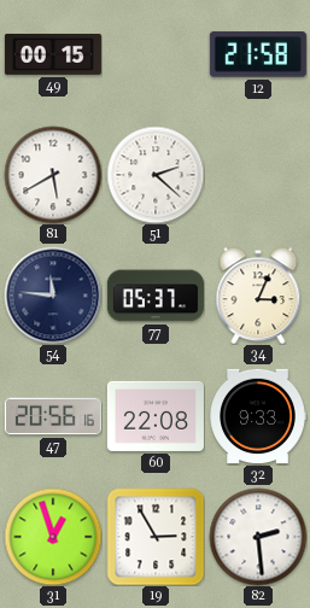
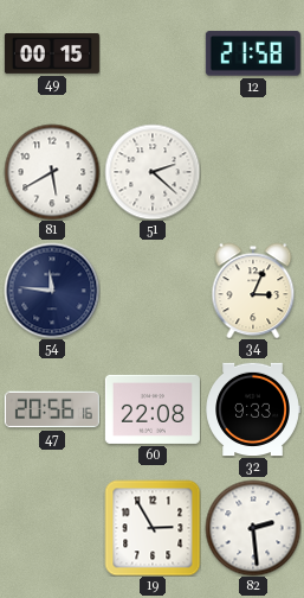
77: 05:37 -> none
31: 12:57 -> none
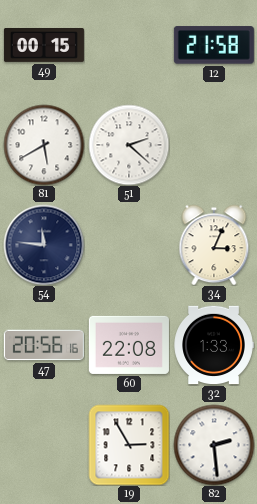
32: 9:33 -> 1:33
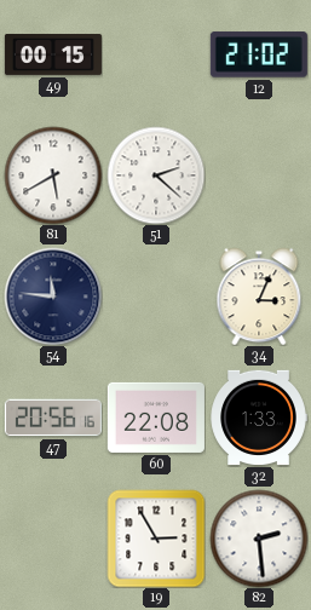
12: 21:58 -> 21:02
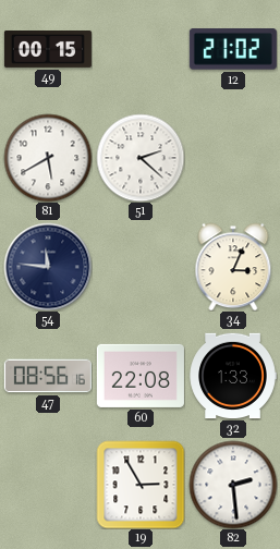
47: 20:56 -> 08:56
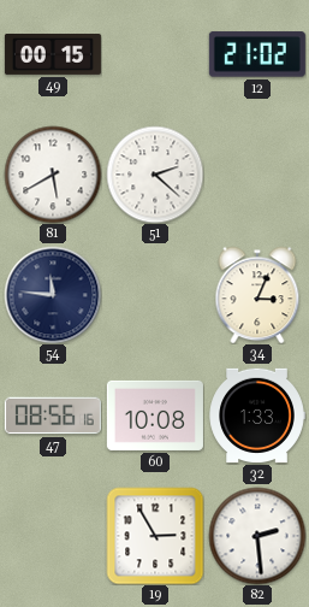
60: 22:08 -> 10:08
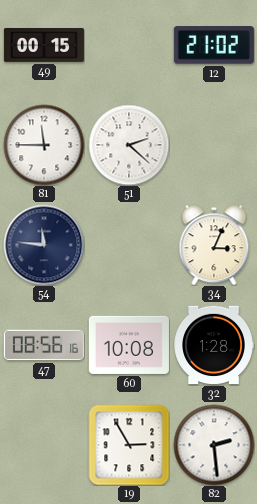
81: 5:40 -> 11:45
32: 1:33 -> 1:28
